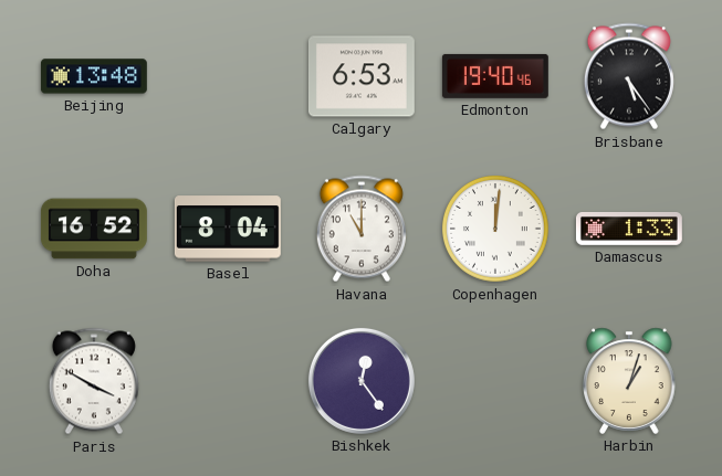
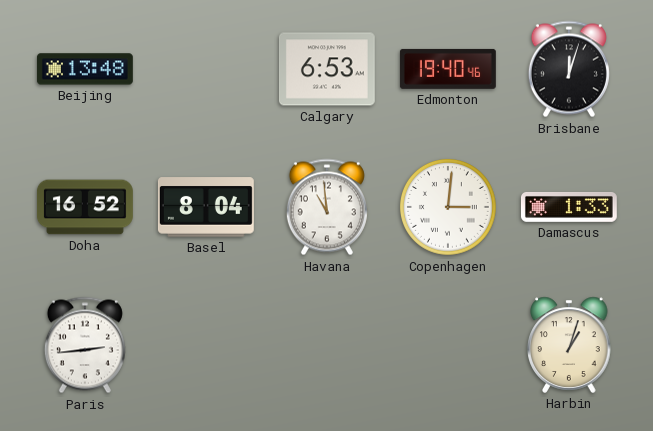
Brisbane: 5:24 -> 12:03
Havana: 11:00 -> 10:59
Copenhagen: 12:01 -> 3:01
Paris: 3:50 -> 2:44
Bishkek: 12:24 -> none
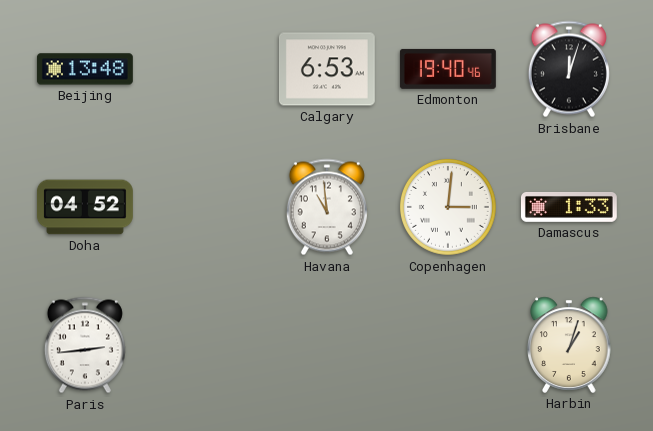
Doha: 16:52 -> 04:52
Basel: 8:04 -> none
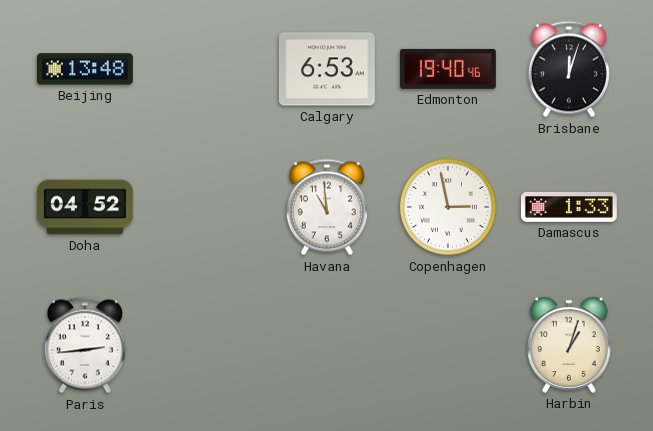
Copenhagen: 3:01 -> 2:58
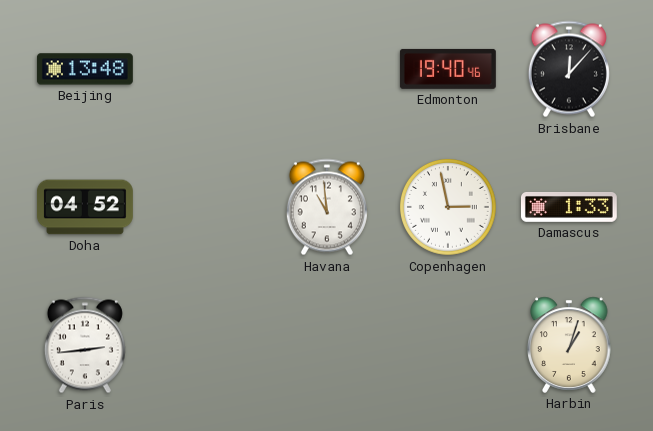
Calgary: 6:53 -> none
Brisbane: 12:03 -> 12:07
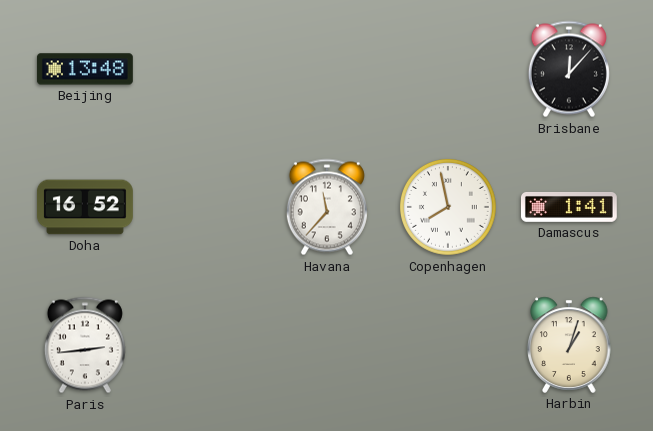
Edmonton: 19:40 -> none
Doha: 04:52 -> 16:52
Havana: 10:59 -> 11:37
Copenhagen: 2:58 -> 7:58
Damascus: 1:33 -> 1:41
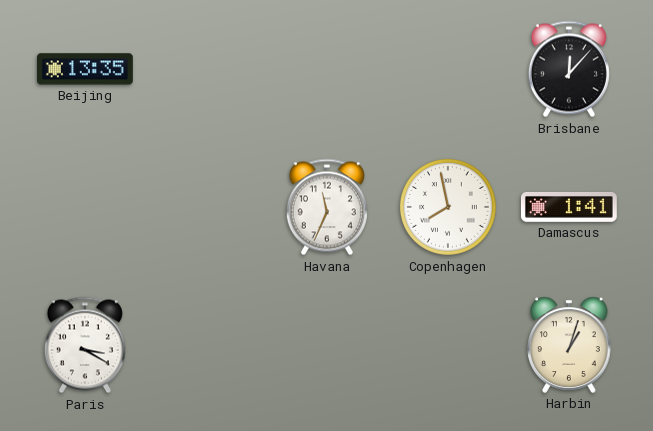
Beijing: 13:48 -> 13:35
Doha: 16:52 -> none
Havana: 11:37 -> 11:34
Paris: 2:44 -> 3:20
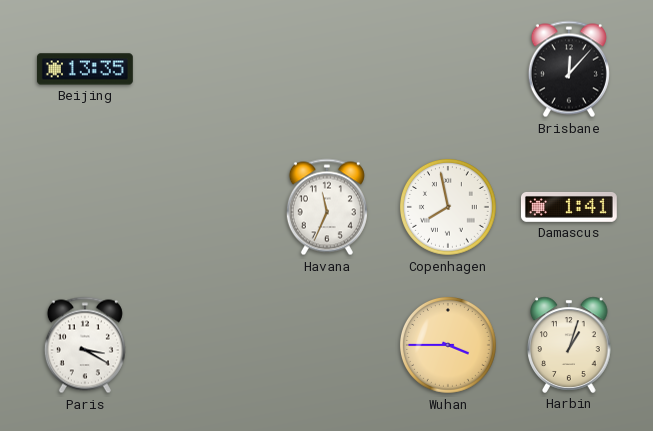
Wuhan: none -> 3:45
